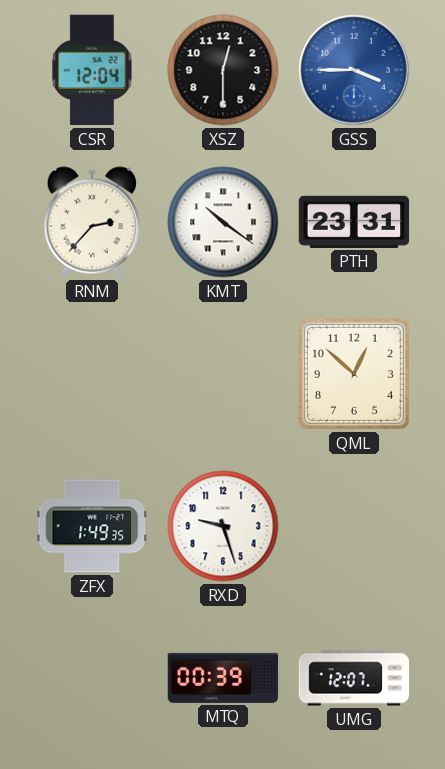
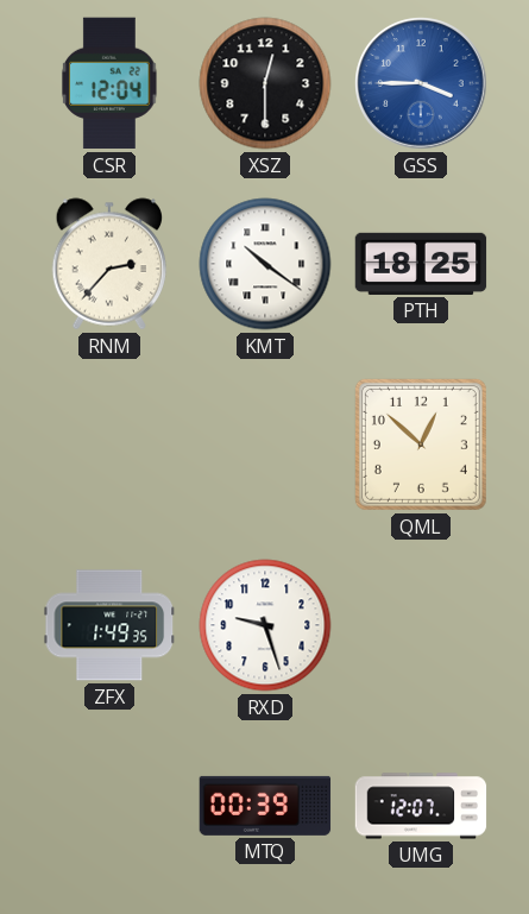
PTH: 23:31 -> 18:25
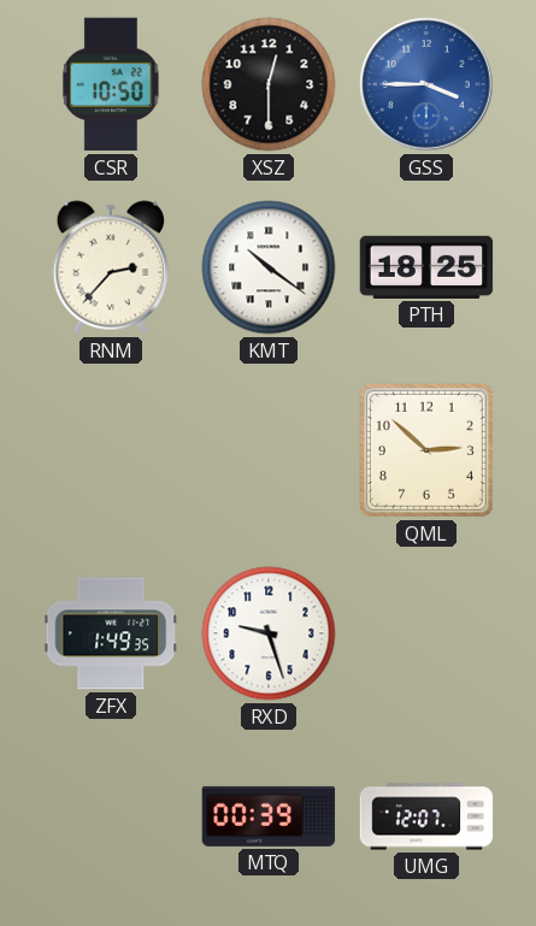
CSR: 12:04 -> 10:50
QML: 12:52 -> 2:52
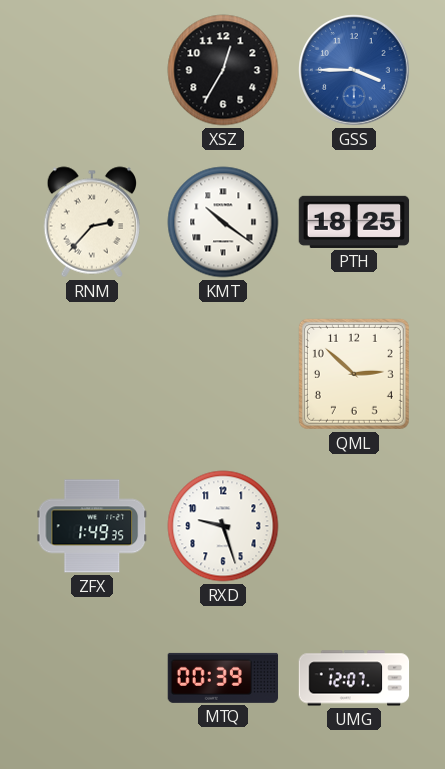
CSR: 10:50 -> none
XSZ: 12:30 -> 12:35
